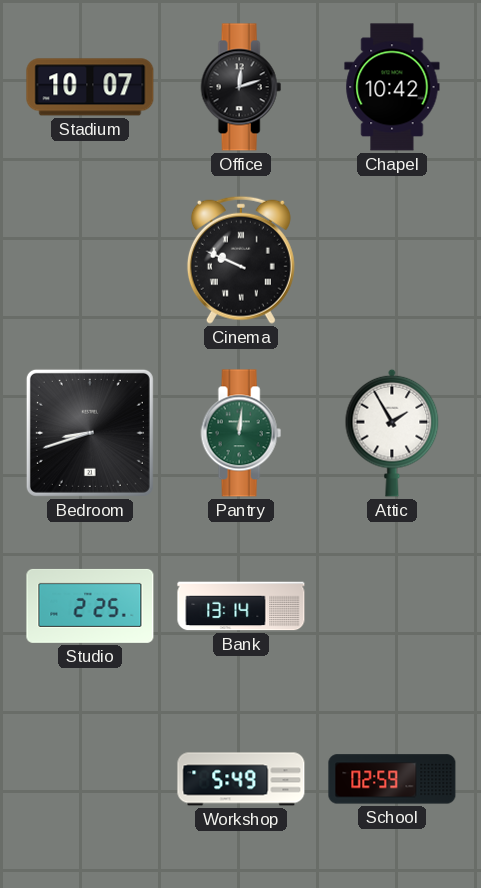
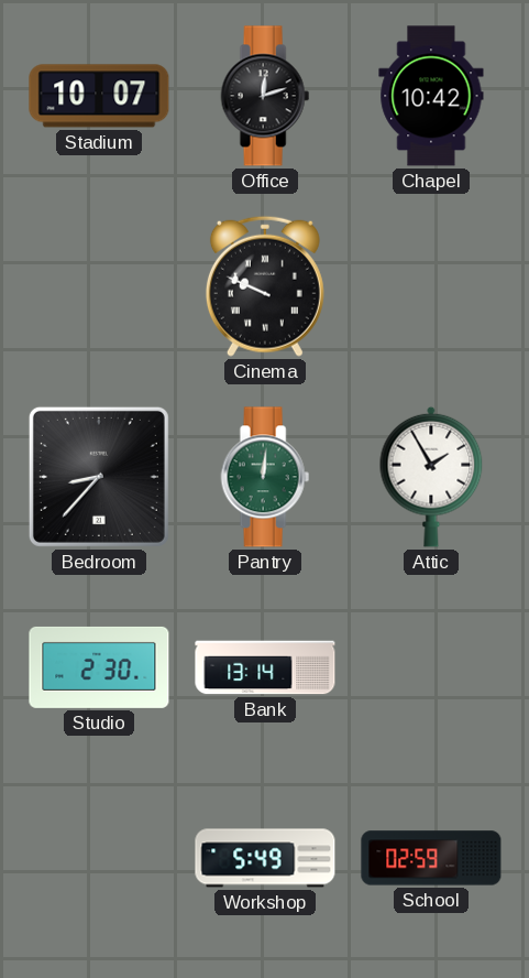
Bedroom: 8:42 -> 8:37
Studio: 2:25 -> 2:30
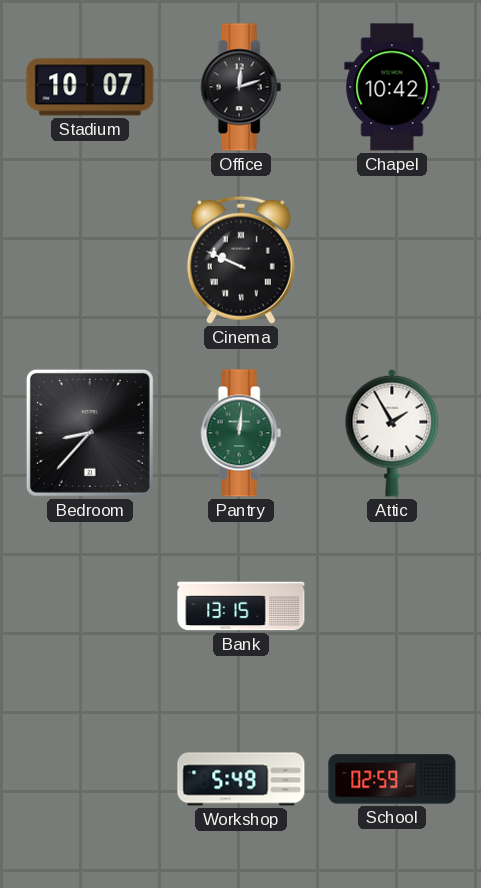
Studio: 2:30 -> none
Bank: 13:14 -> 13:15
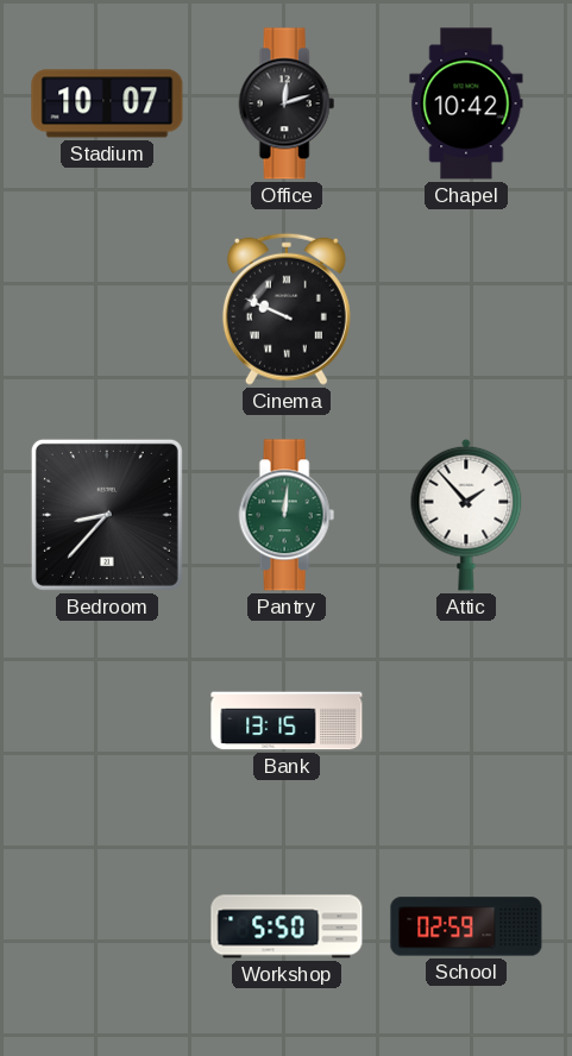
Attic: 1:55 -> 1:53
Workshop: 5:49 -> 5:50
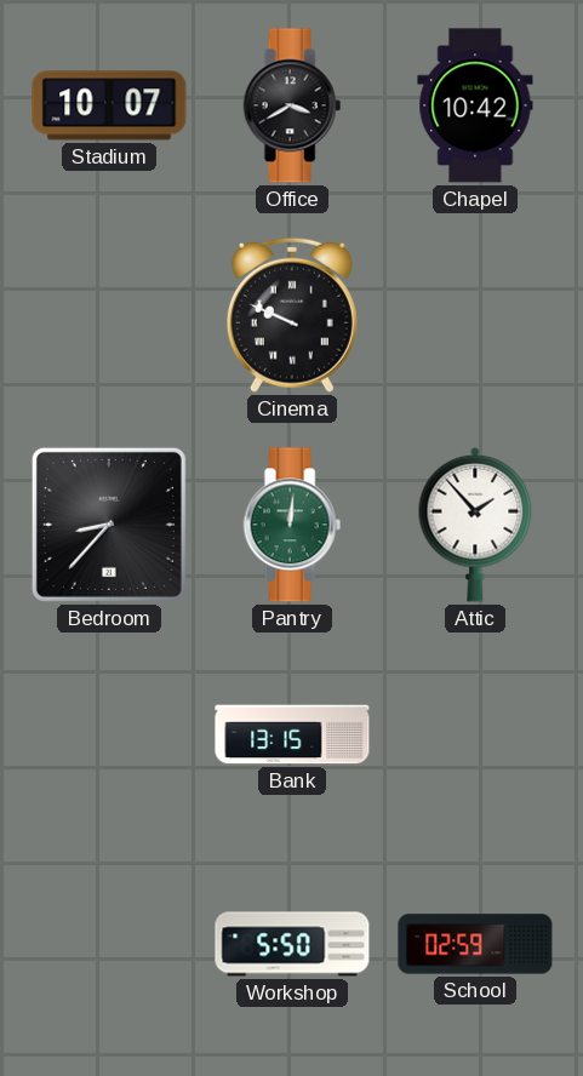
Office: 12:12 -> 3:40
